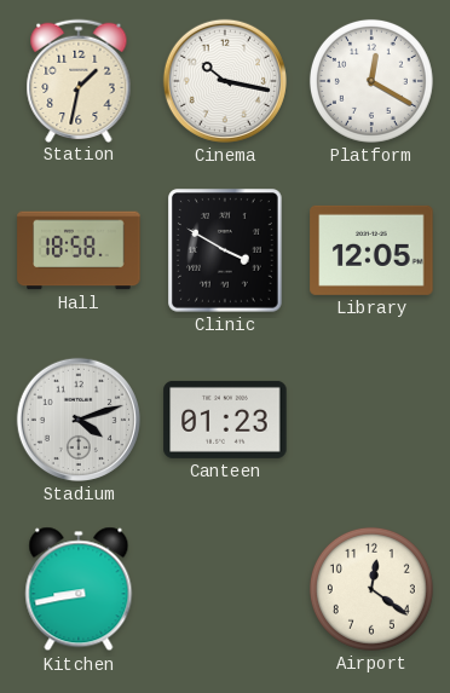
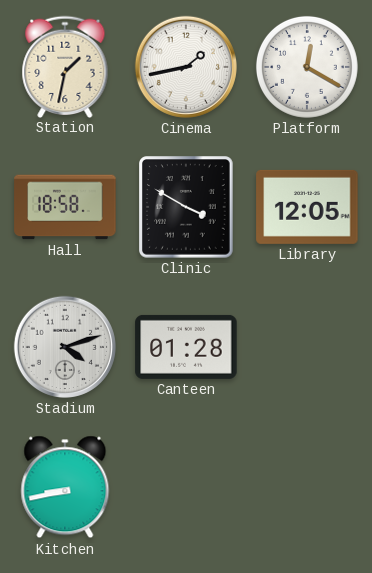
Cinema: 10:17 -> 1:43
Canteen: 01:23 -> 01:28
Airport: 12:21 -> none
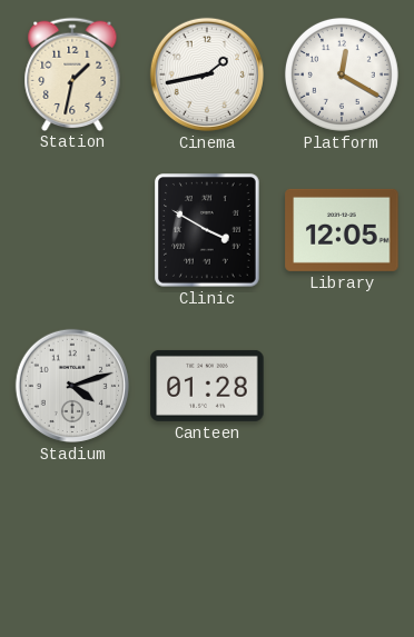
Hall: 18:58 -> none
Kitchen: 8:43 -> none
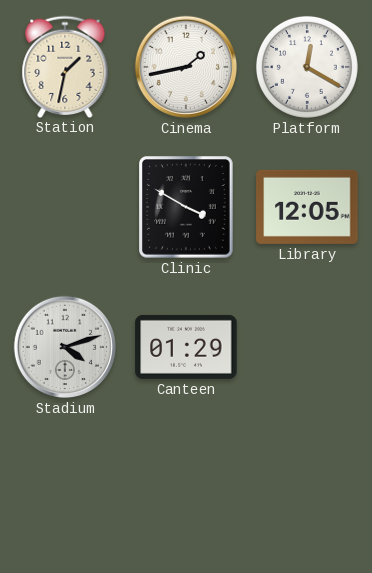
Canteen: 01:28 -> 01:29
